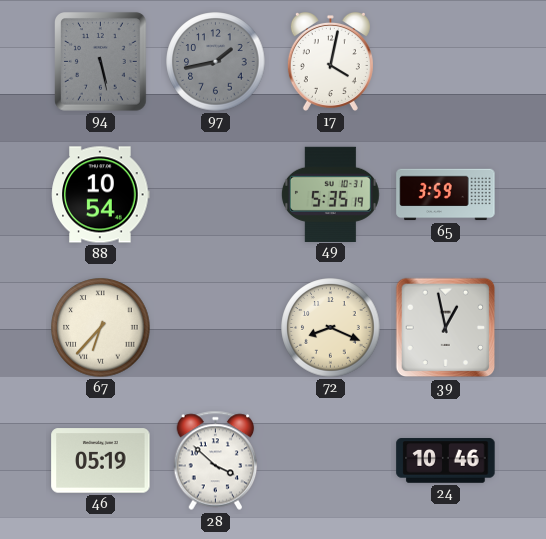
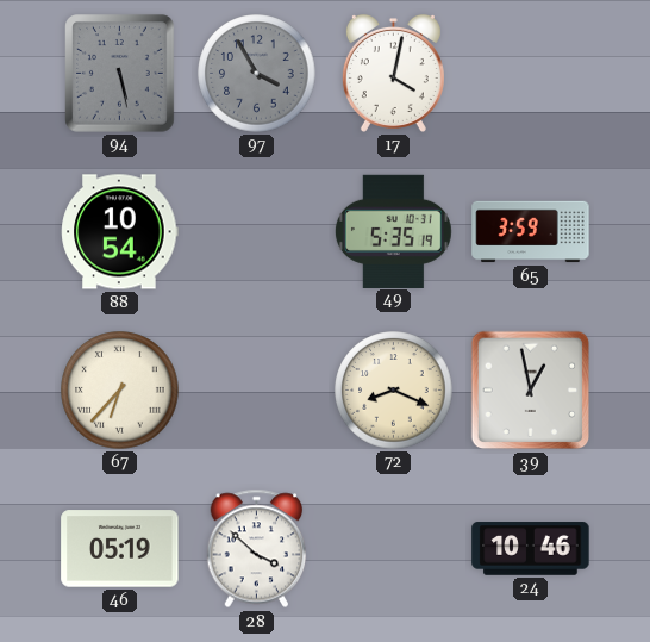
97: 1:43 -> 3:55
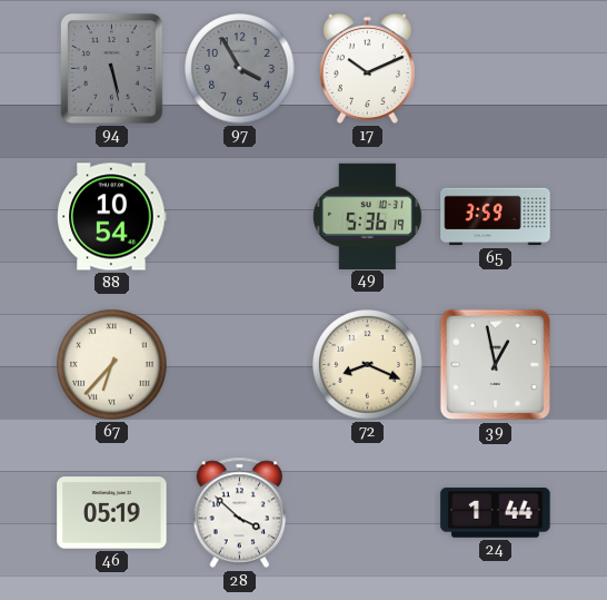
17: 4:02 -> 10:11
49: 5:35 -> 5:36
24: 10:46 -> 1:44
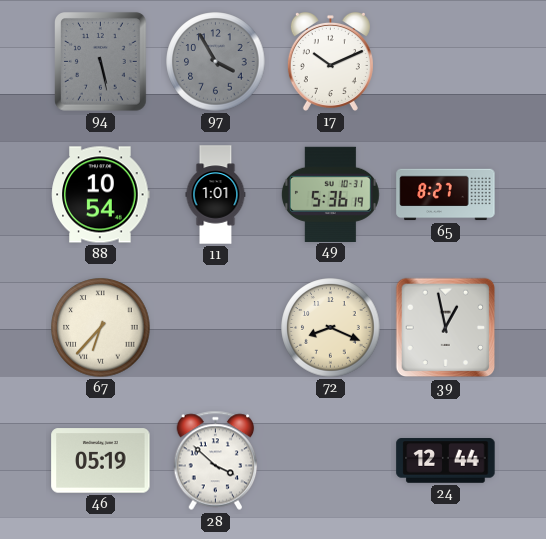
11: none -> 1:01
65: 3:59 -> 8:27
24: 1:44 -> 12:44
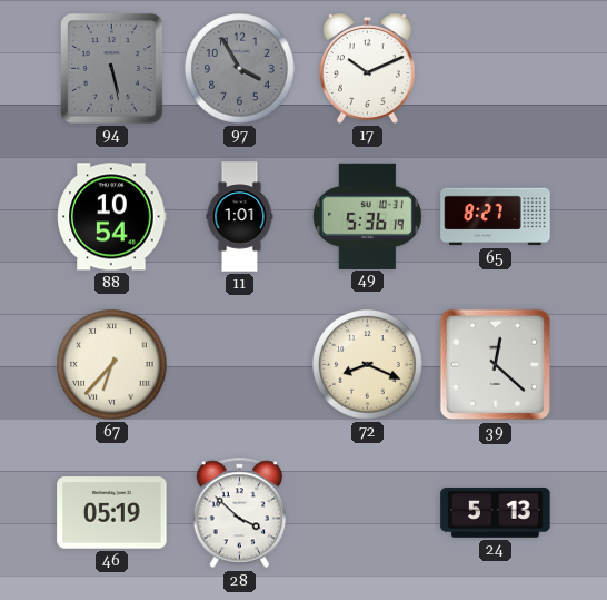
39: 12:58 -> 12:22
24: 12:44 -> 5:13
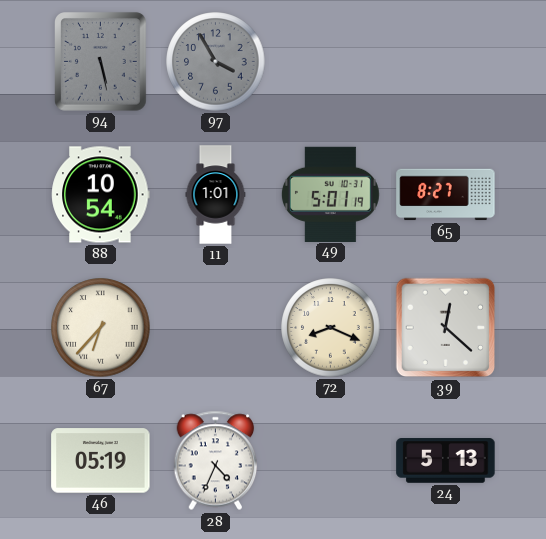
17: 10:11 -> none
49: 5:36 -> 5:01
28: 3:52 -> 4:34
